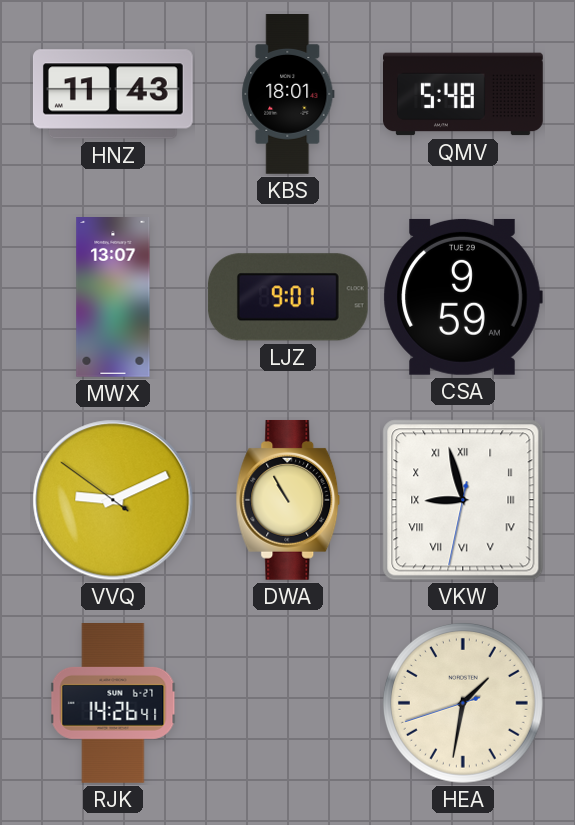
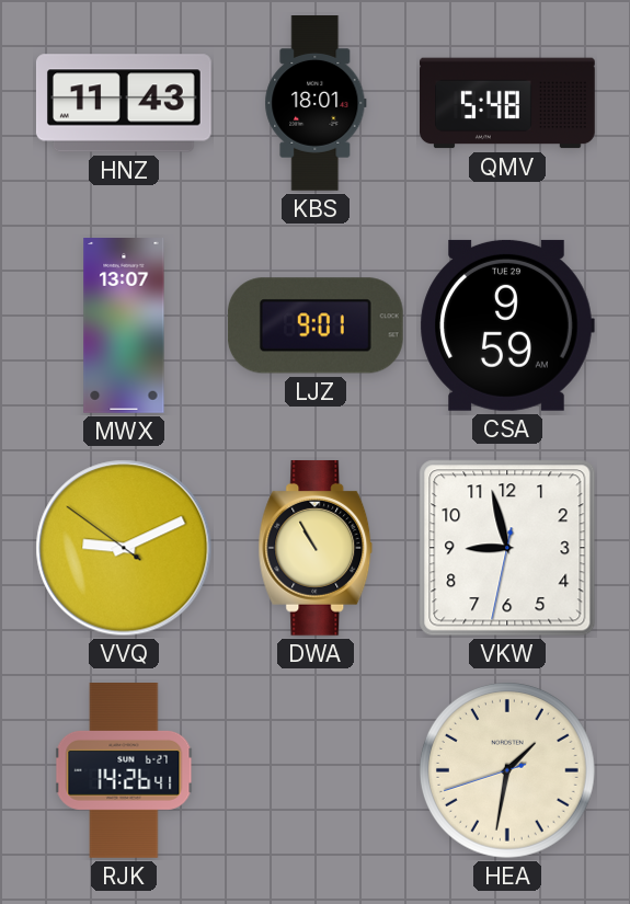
VKW numerals: Roman -> Arabic
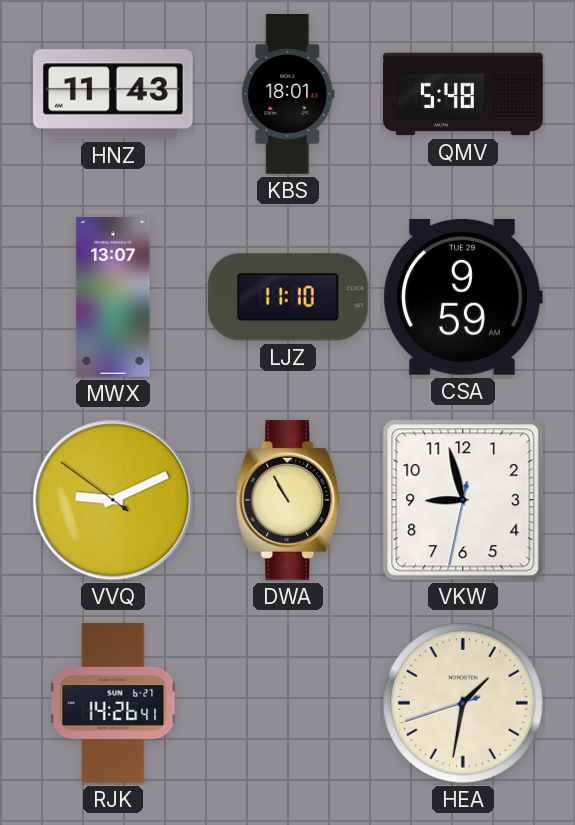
LJZ: 9:01 -> 11:10
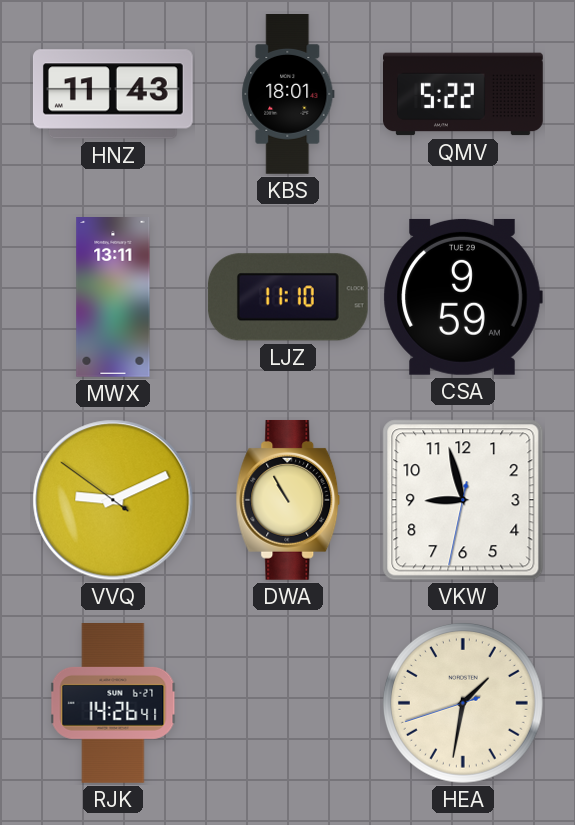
QMV: 5:48 -> 5:22
MWX: 13:07 -> 13:11
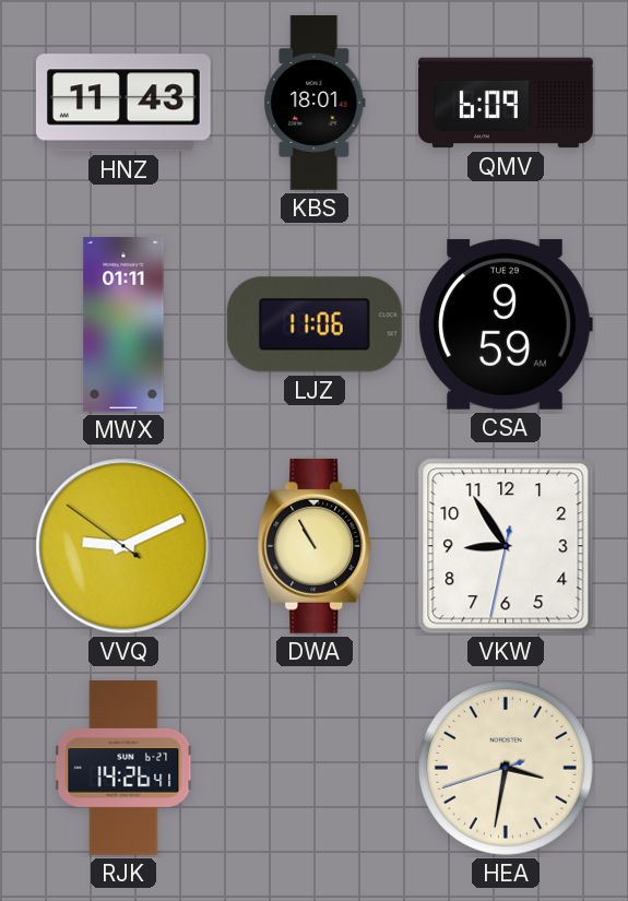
QMV: 5:22 -> 6:09
MWX: 13:11 -> 01:11
LJZ: 11:10 -> 11:06
VKW: 8:57 -> 8:54
HEA: 1:31 -> 3:31
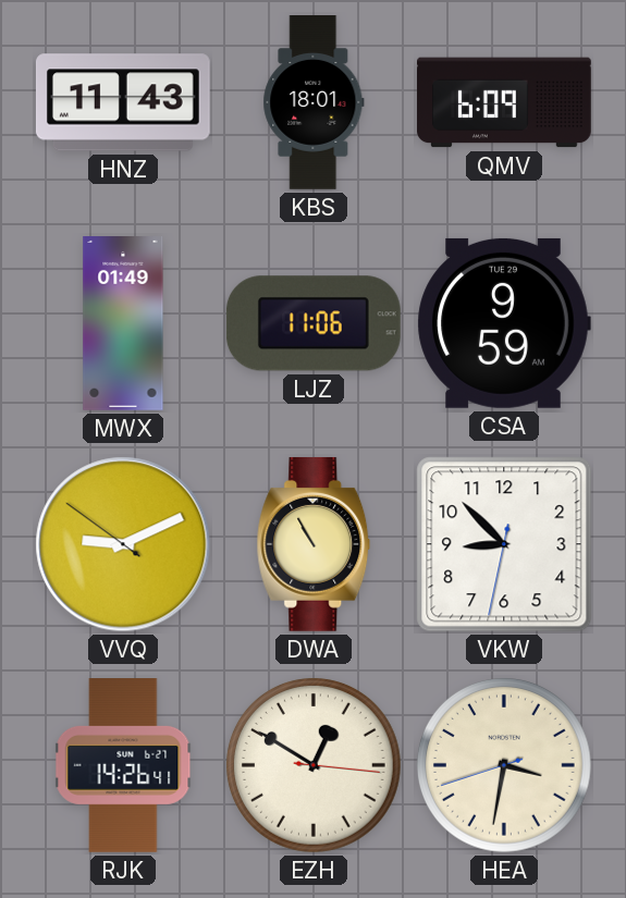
MWX: 01:11 -> 01:49
VKW: 8:54 -> 8:52
EZH: none -> 12:50
